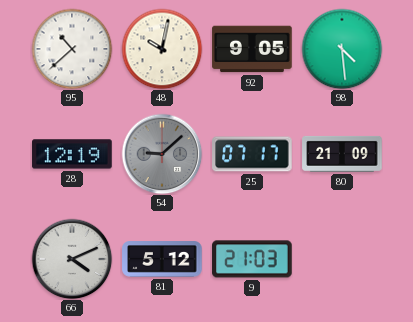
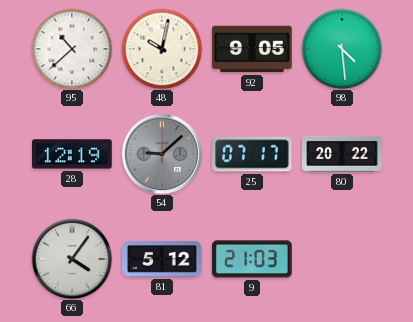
80: 21:09 -> 20:22
66: 4:11 -> 4:06
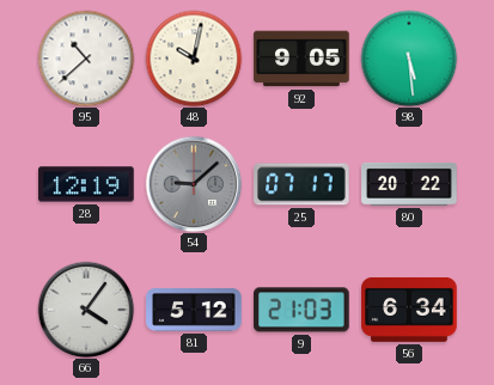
98: 4:29 -> 5:29
56: none -> 6:34
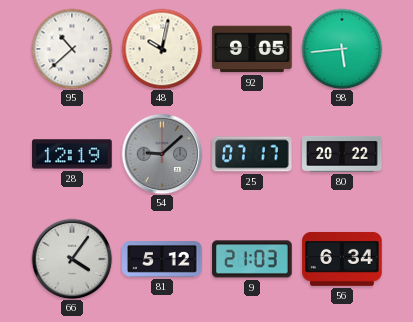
98: 5:29 -> 5:44
